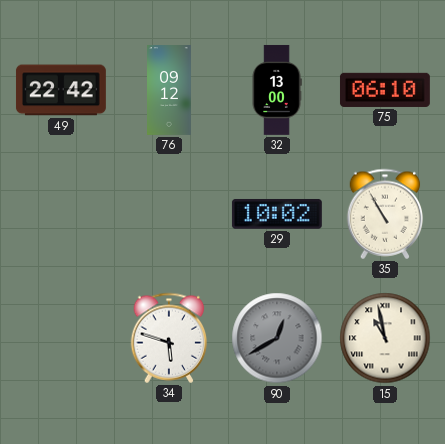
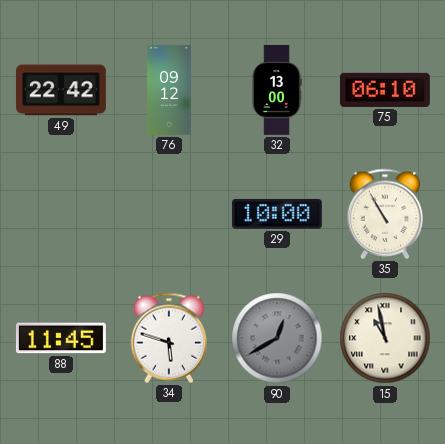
29: 10:02 -> 10:00
88: none -> 11:45
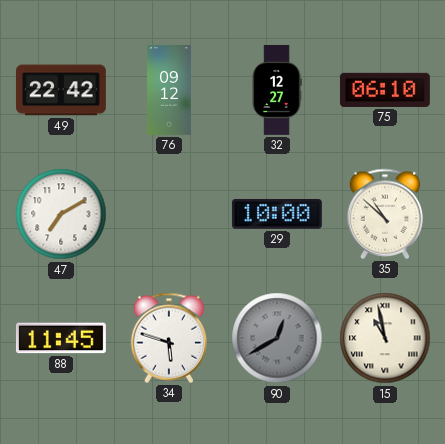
32: 13:00 -> 12:27
47: none -> 7:10
35: 10:55 -> 10:52
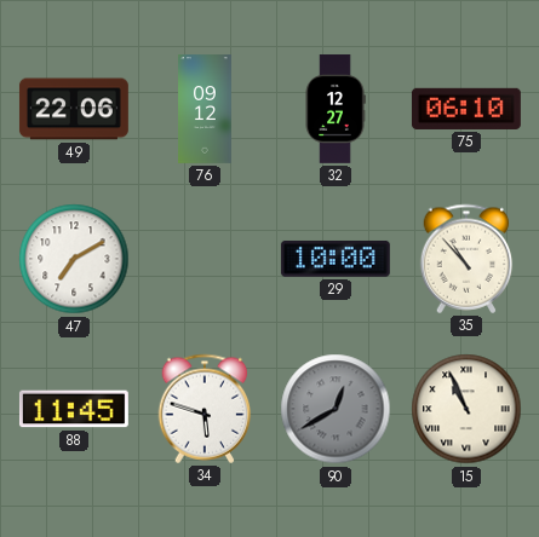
49: 22:42 -> 22:06
35: 10:52 -> 10:53
15: 10:58 -> 10:56
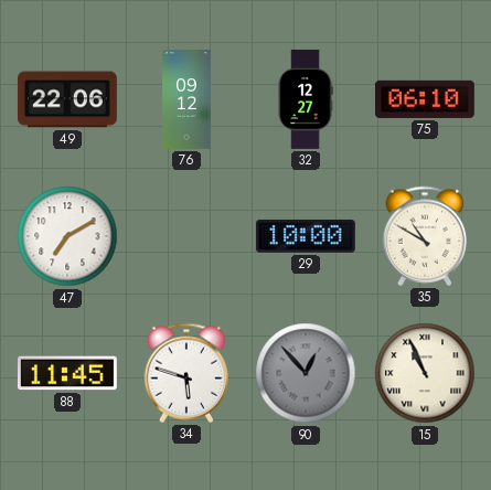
35: 10:53 -> 10:50
90: 12:40 -> 12:53
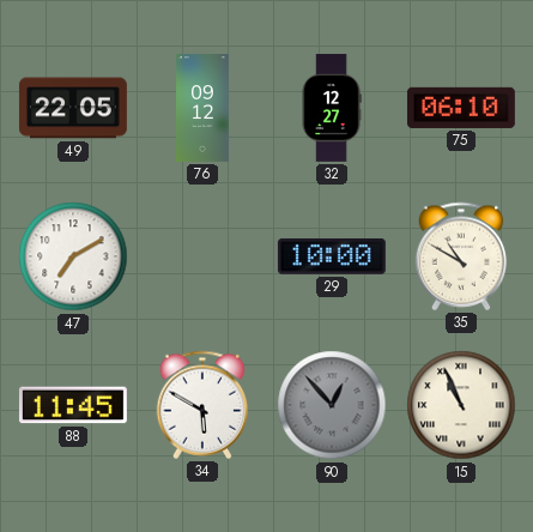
49: 22:06 -> 22:05
34: 5:48 -> 5:50
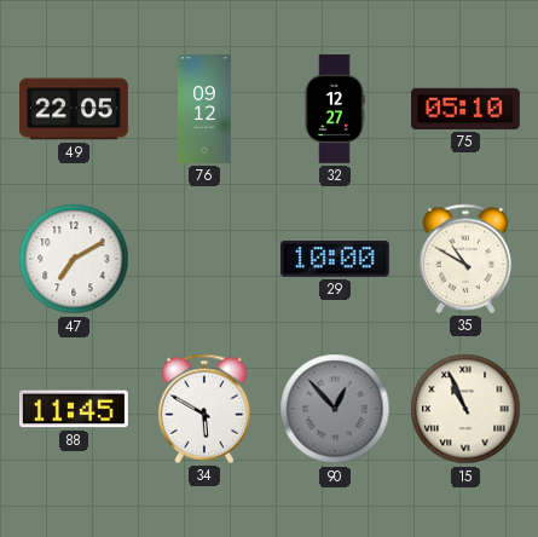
75: 06:10 -> 05:10
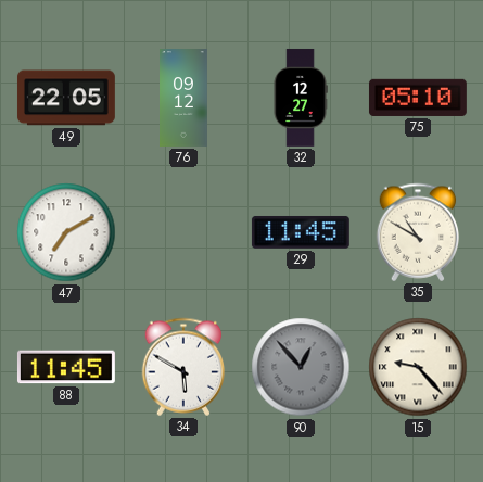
29: 10:00 -> 11:45
15: 10:56 -> 9:23
